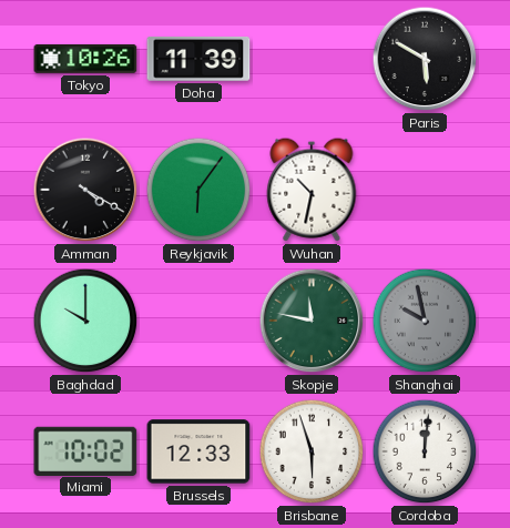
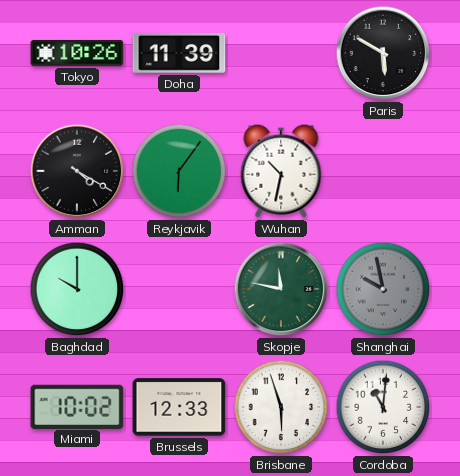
Cordoba: 12:01 -> 11:01
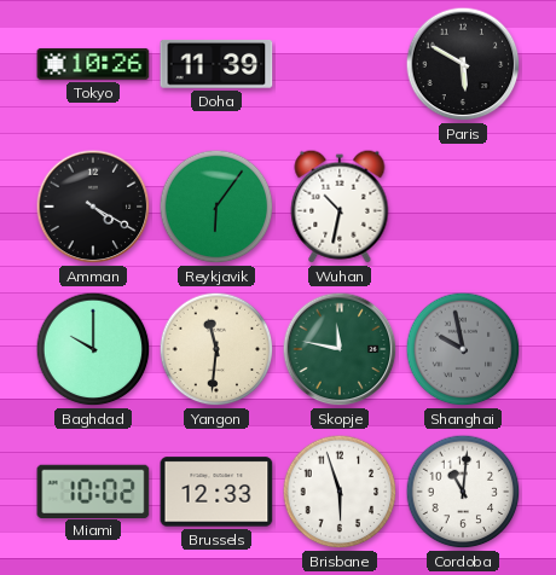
Yangon: none -> 11:31
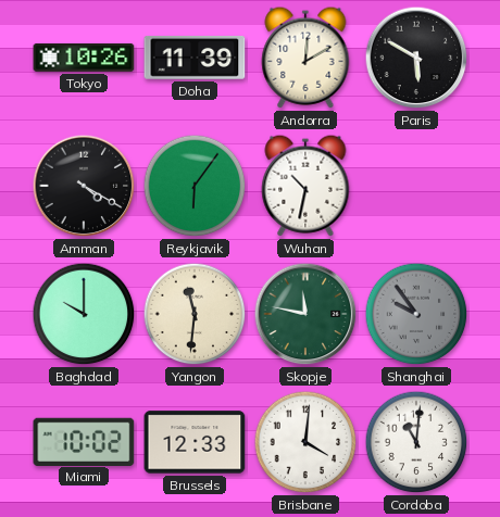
Andorra: none -> 12:10
Shanghai: 9:58 -> 9:54
Brisbane: 5:57 -> 4:01
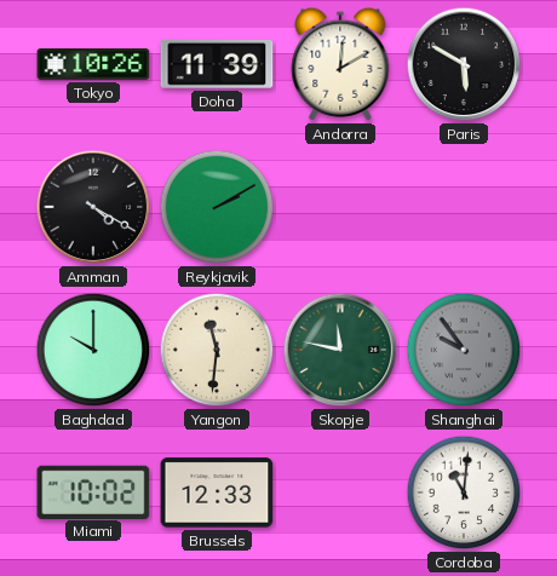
Reykjavik: 6:06 -> 2:10
Wuhan: 10:32 -> none
Brisbane: 4:01 -> none
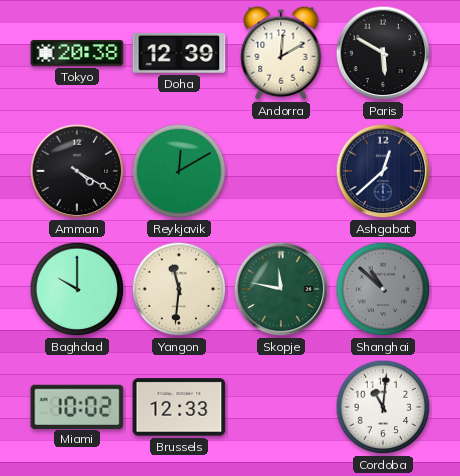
Tokyo: 10:26 -> 20:38
Doha: 11:39 -> 12:39
Reykjavik: 2:10 -> 12:10
Ashgabat: none -> 12:38
Shanghai: 9:54 -> 10:52
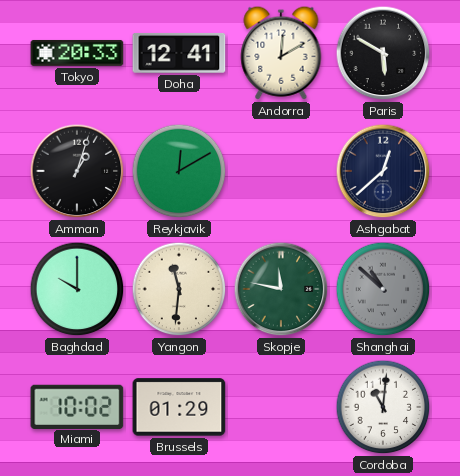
Tokyo: 20:38 -> 20:33
Doha: 12:39 -> 12:41
Amman: 4:20 -> 1:03
Brussels: 12:33 -> 01:29
